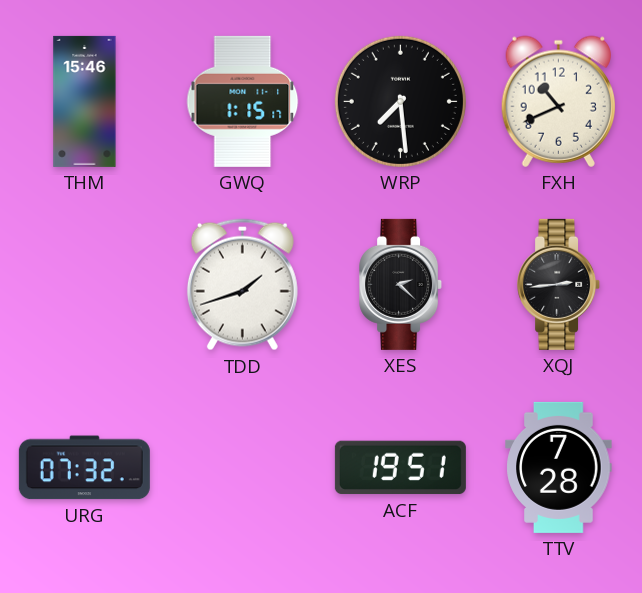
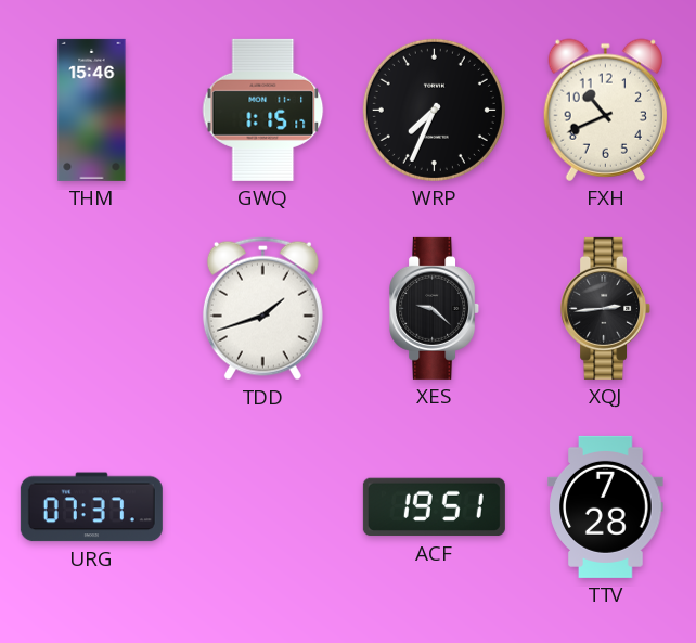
WRP: 7:29 -> 7:34
XES: 2:22 -> 9:22
URG: 07:32 -> 07:37
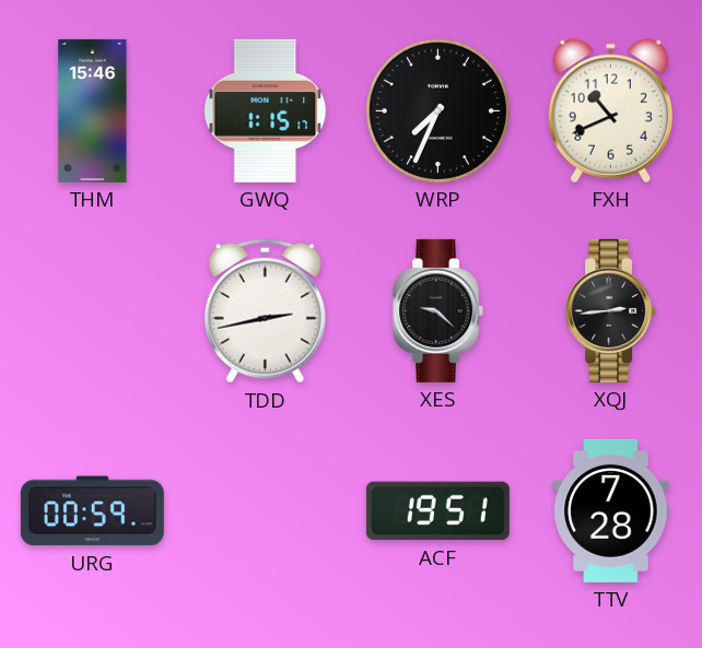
TDD: 1:42 -> 2:43
URG: 07:37 -> 00:59
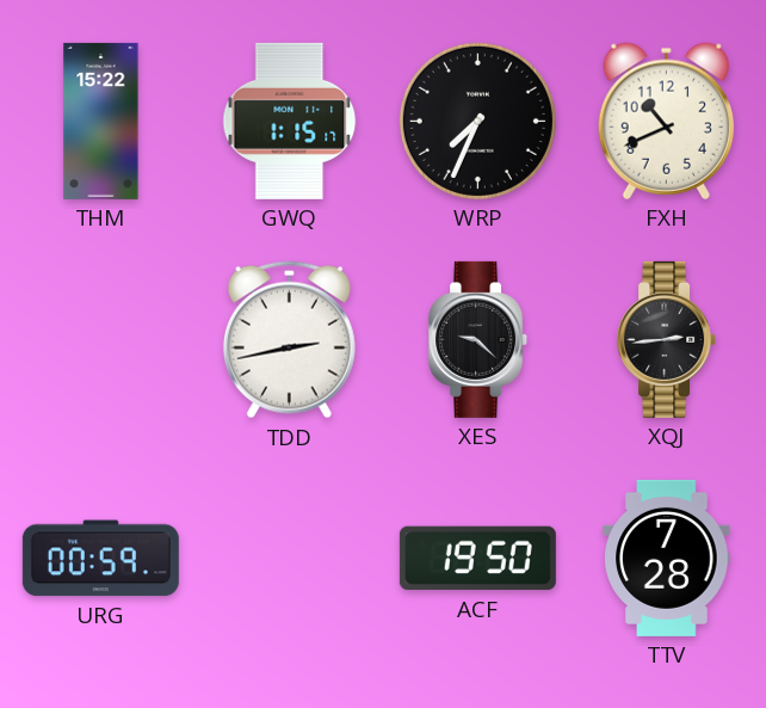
THM: 15:46 -> 15:22
ACF: 19:51 -> 19:50
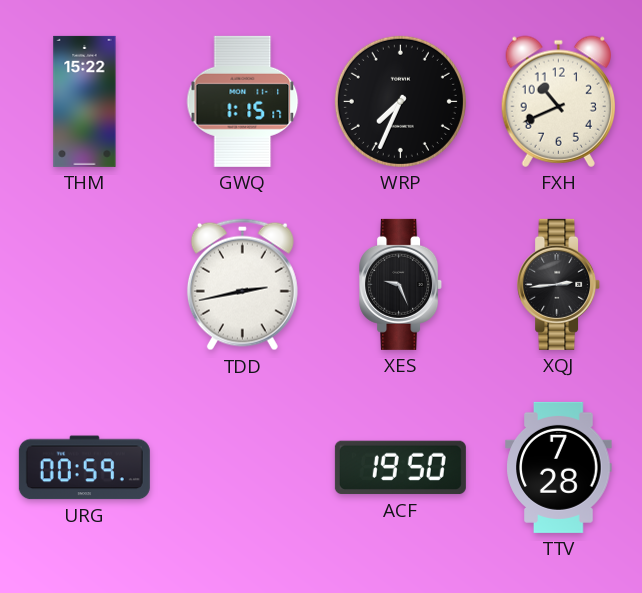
XES: 9:22 -> 9:26
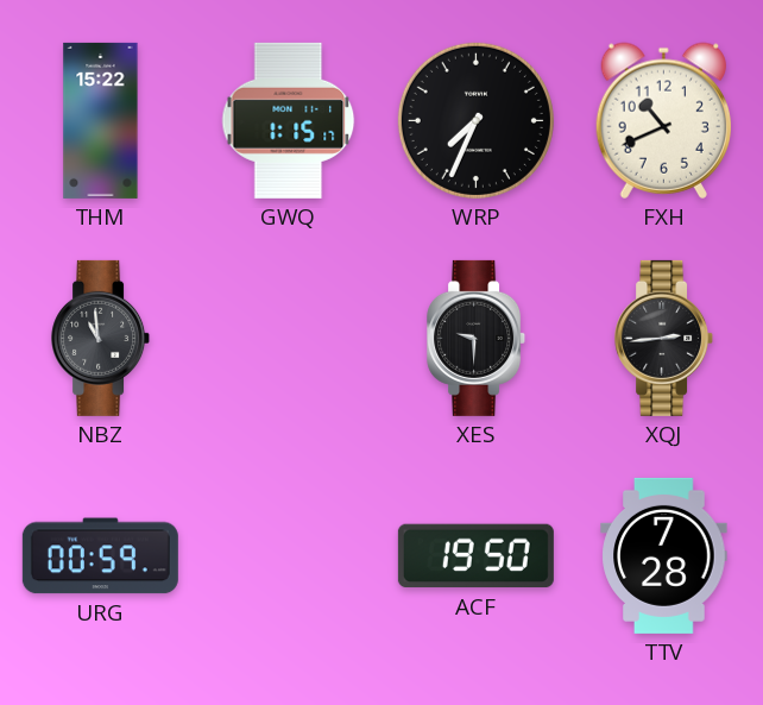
NBZ: none -> 10:59
TDD: 2:43 -> none
XES: 9:26 -> 9:30
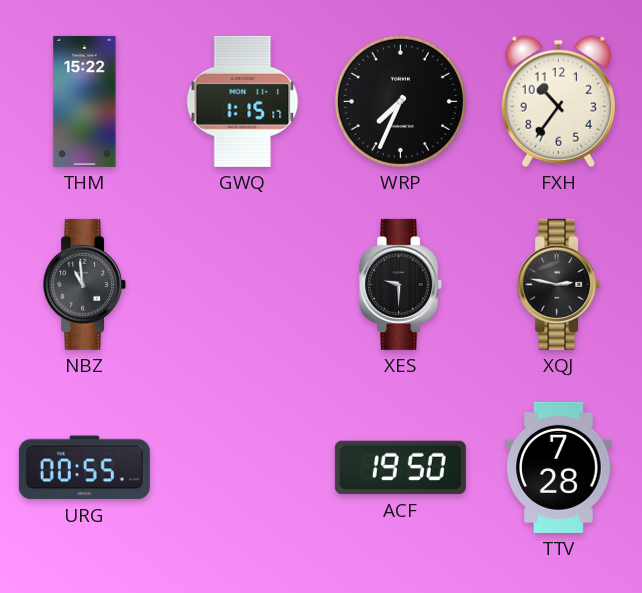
FXH: 10:41 -> 10:36
XQJ: 2:44 -> 2:47
URG: 00:59 -> 00:55
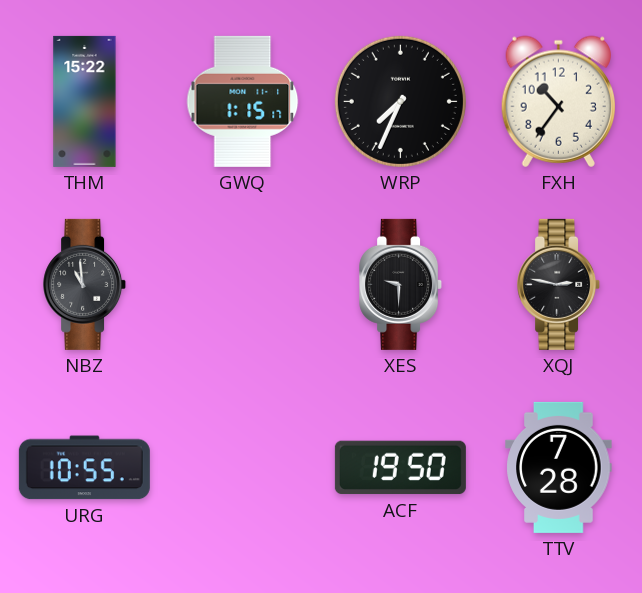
URG: 00:55 -> 10:55
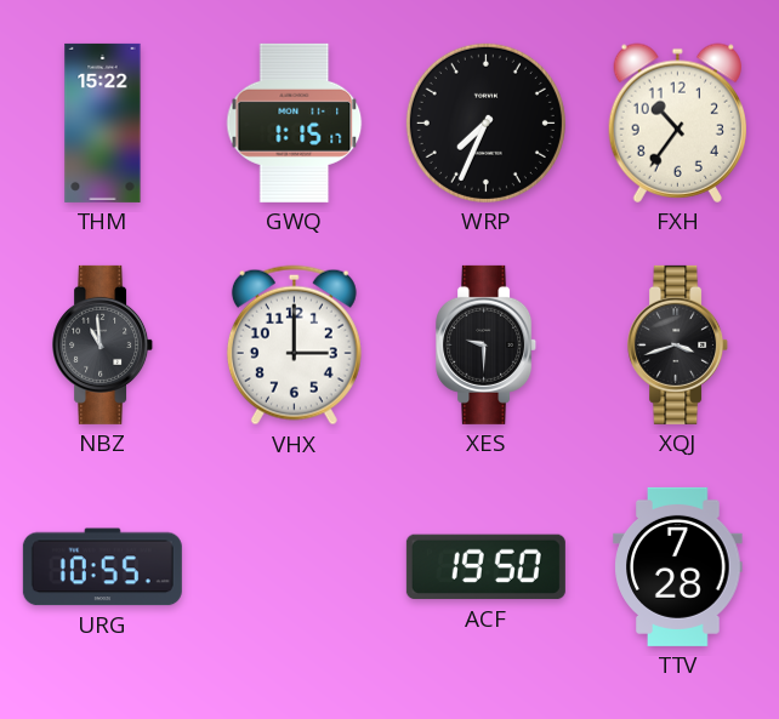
VHX: none -> 3:00
XQJ: 2:47 -> 3:42
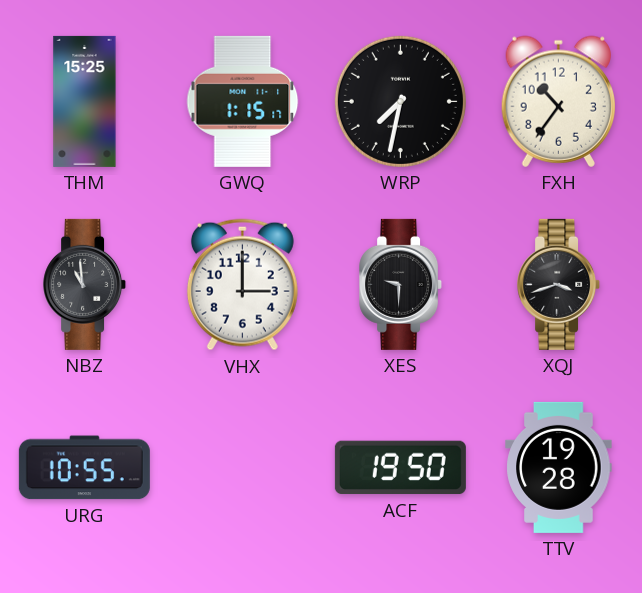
THM: 15:22 -> 15:25
WRP: 7:34 -> 7:32
TTV: 7:28 -> 19:28
